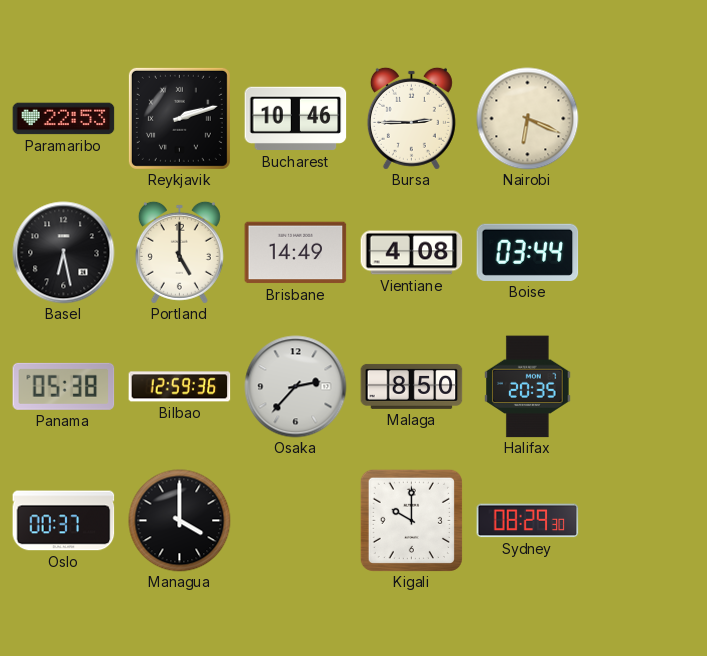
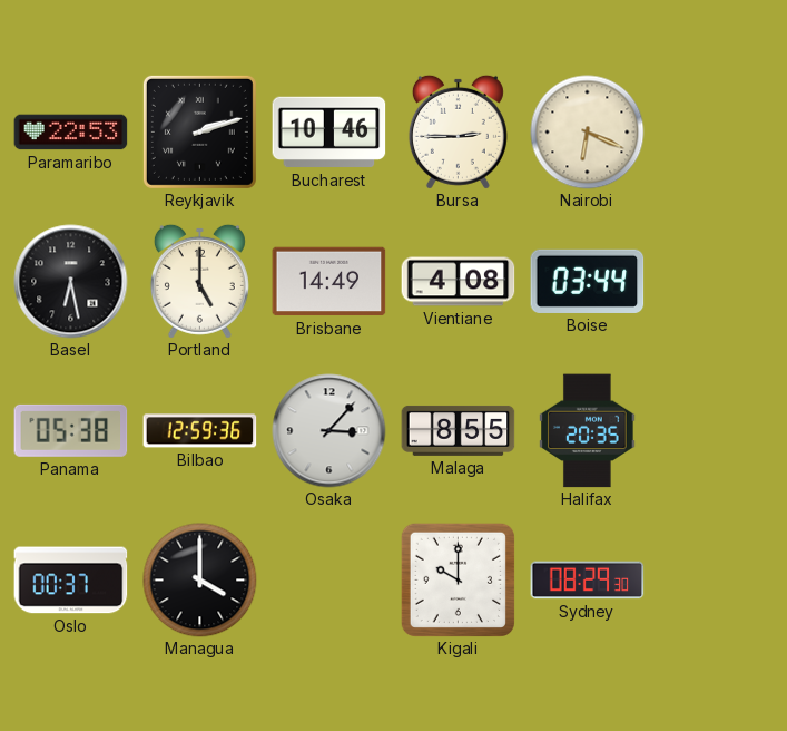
Osaka: 2:37 -> 3:07
Malaga: 8:50 -> 8:55
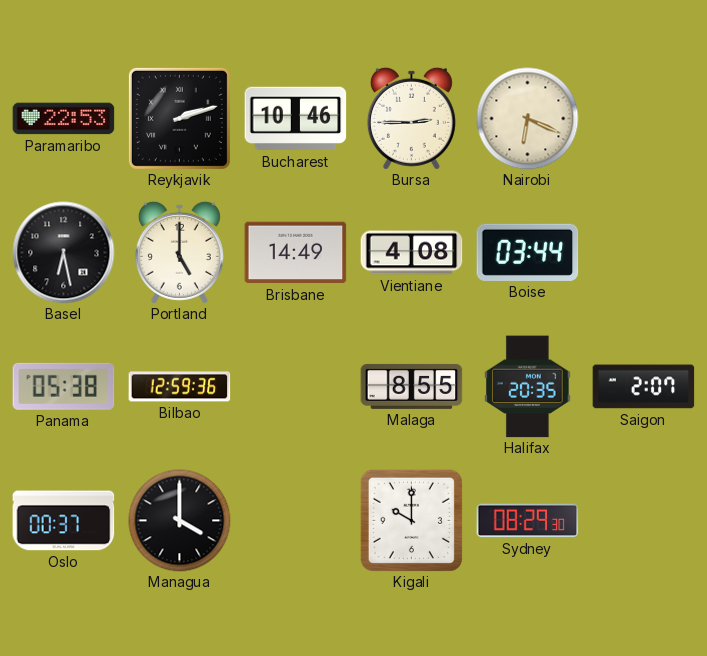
Osaka: 3:07 -> none
Saigon: none -> 2:07
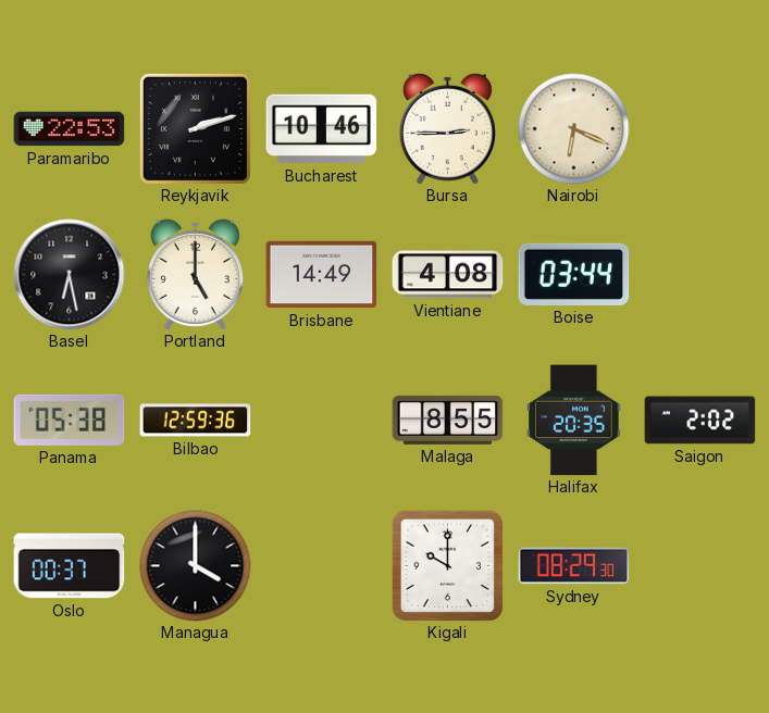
Saigon: 2:07 -> 2:02
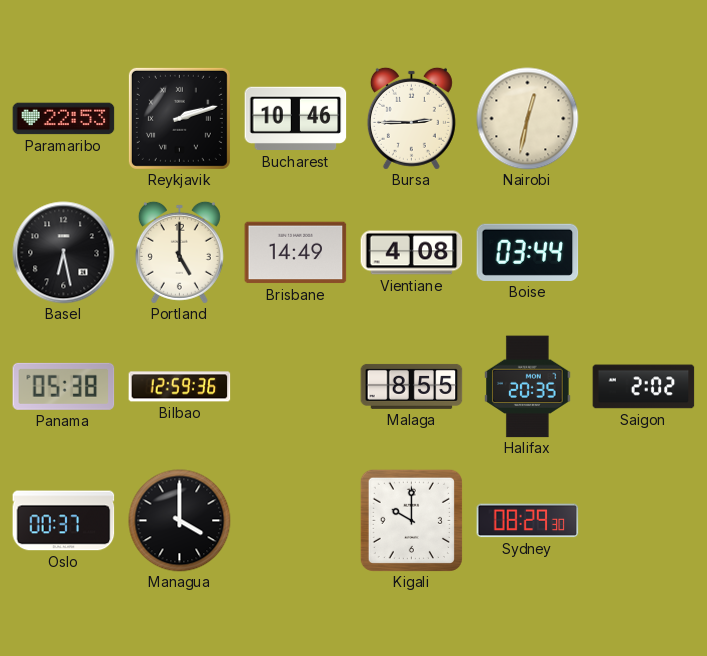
Nairobi: 6:19 -> 12:32
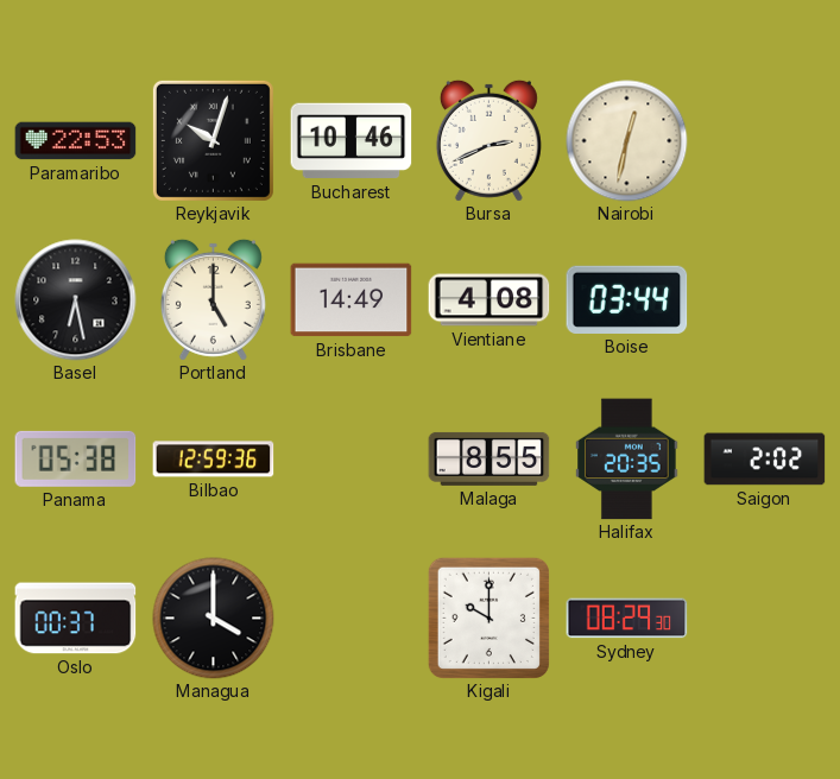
Reykjavik: 2:12 -> 10:03
Bursa: 2:45 -> 2:41
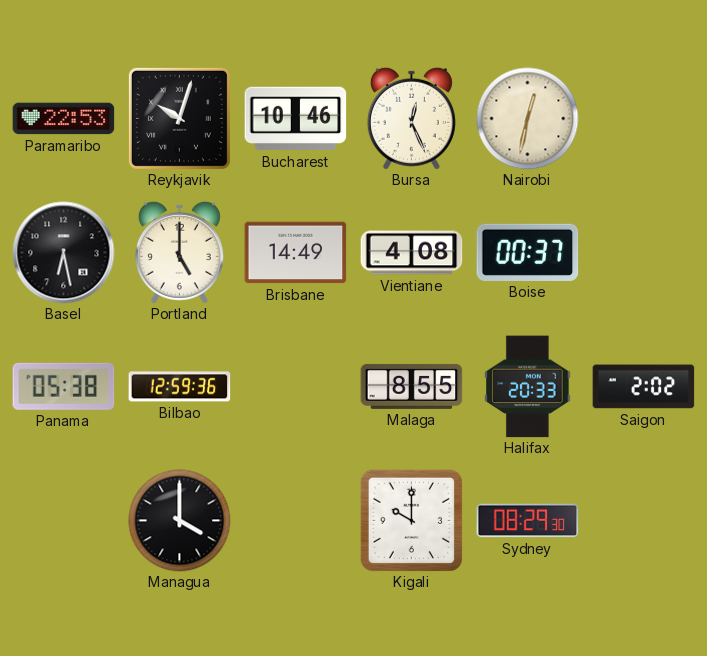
Bursa: 2:41 -> 12:26
Boise: 03:44 -> 00:37
Halifax: 20:35 -> 20:33
Oslo: 00:37 -> none
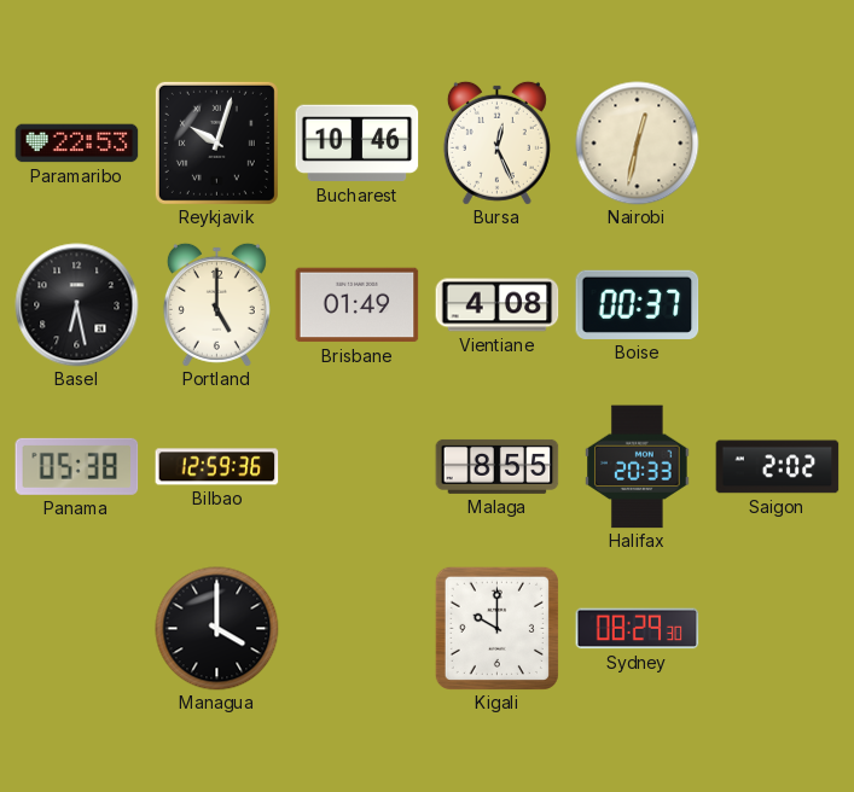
Brisbane: 14:49 -> 01:49
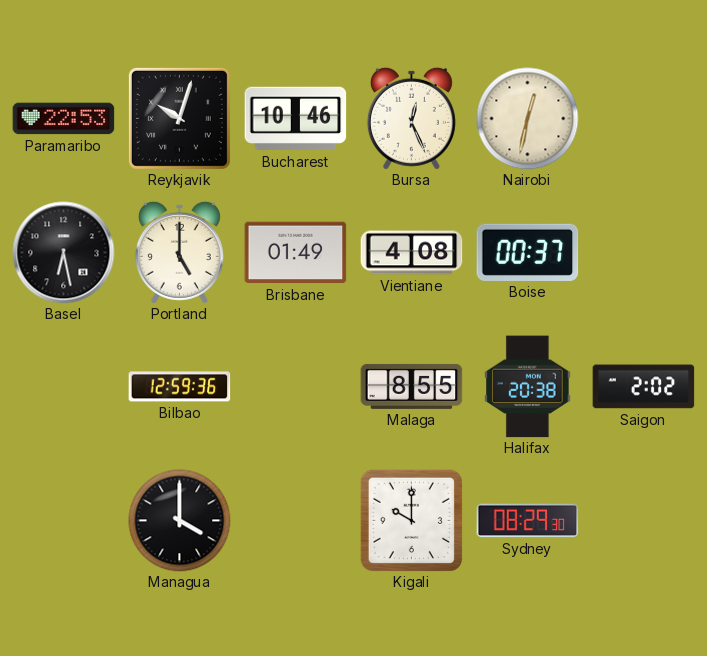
Panama: 05:38 -> none
Halifax: 20:33 -> 20:38
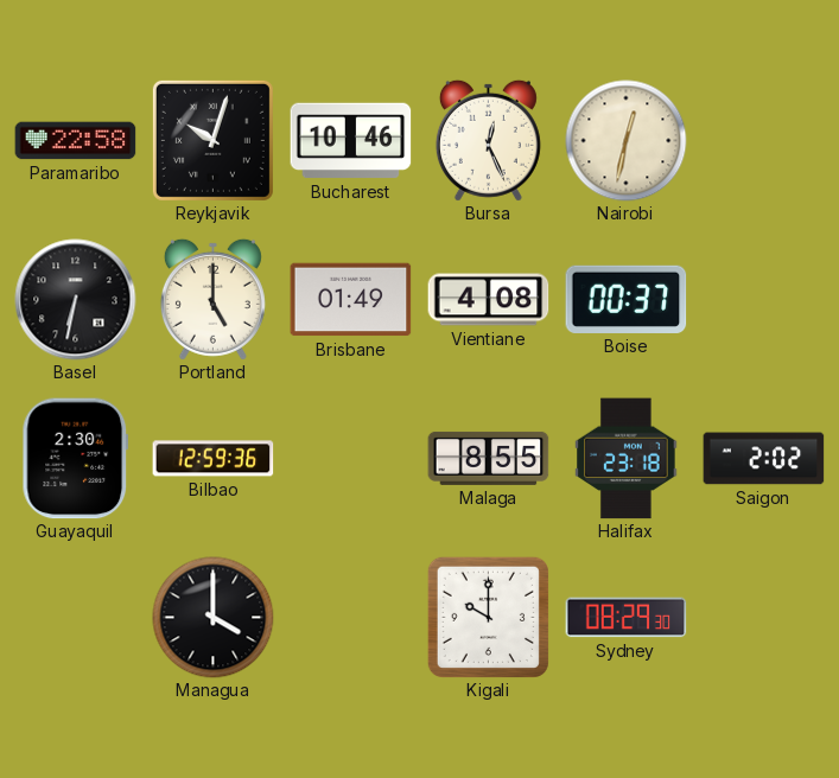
Paramaribo: 22:53 -> 22:58
Basel: 6:28 -> 6:32
Guayaquil: none -> 2:30
Halifax: 20:38 -> 23:18
